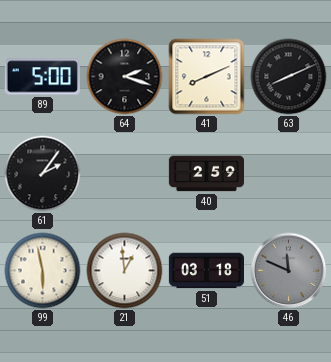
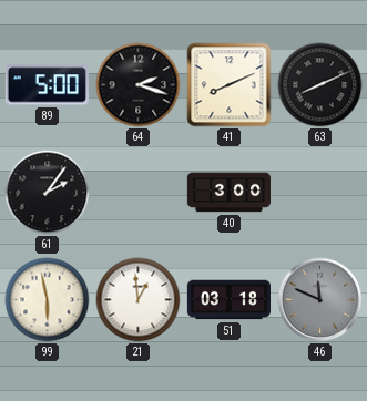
40: 2:59 -> 3:00
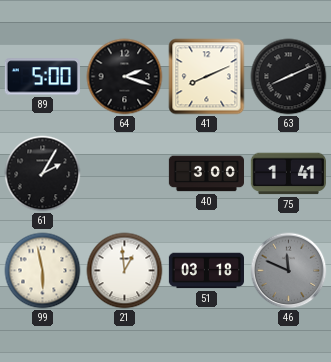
61: 2:06 -> 2:05
75: none -> 1:41
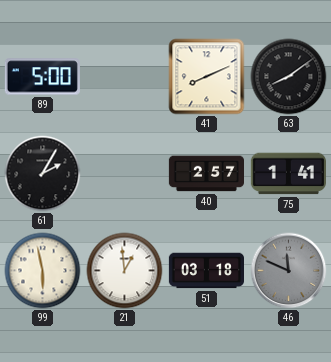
64: 2:18 -> none
63: 8:11 -> 8:09
40: 3:00 -> 2:57
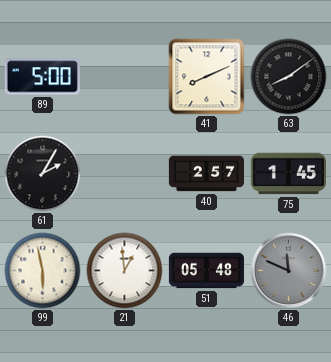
75: 1:41 -> 1:45
51: 03:18 -> 05:48
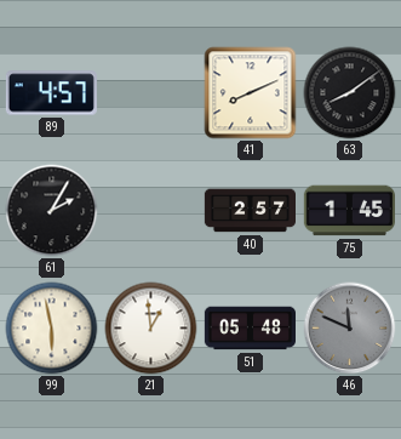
89: 5:00 -> 4:57
